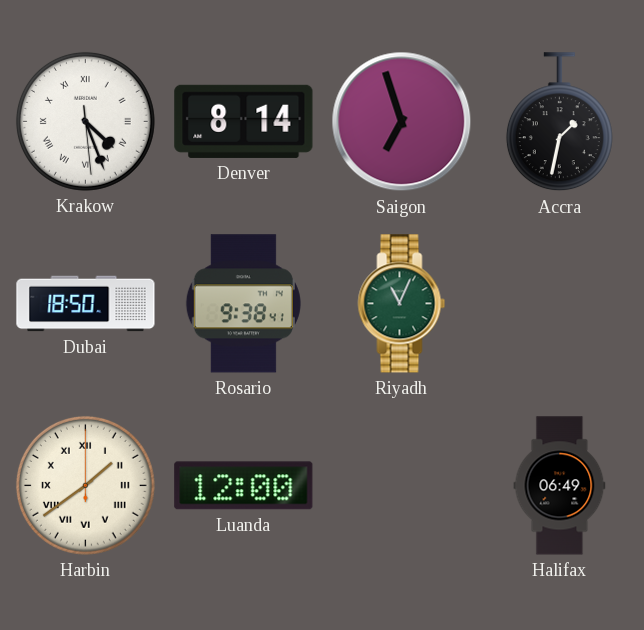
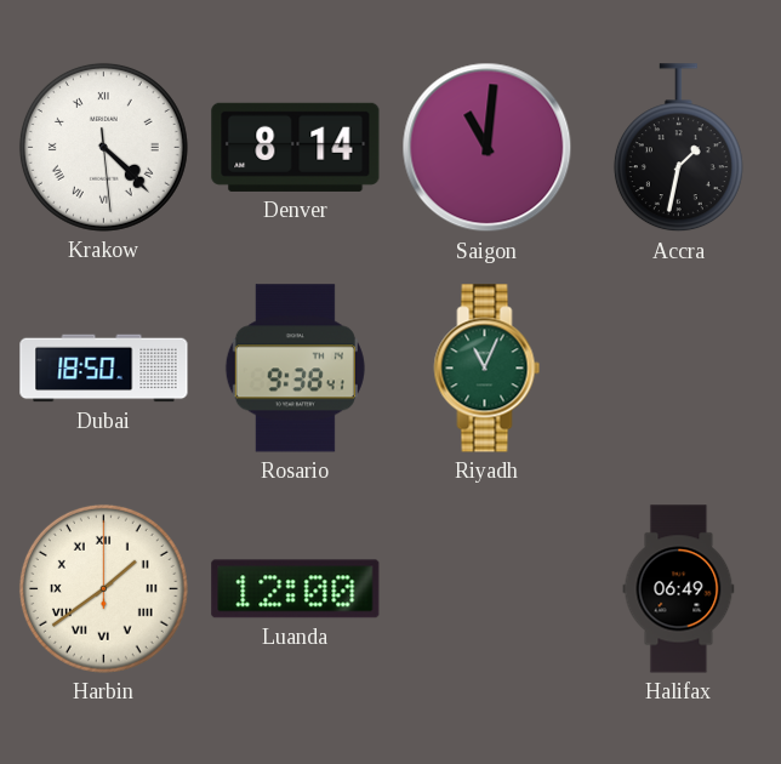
Krakow: 4:26 -> 4:22
Saigon: 6:57 -> 11:01
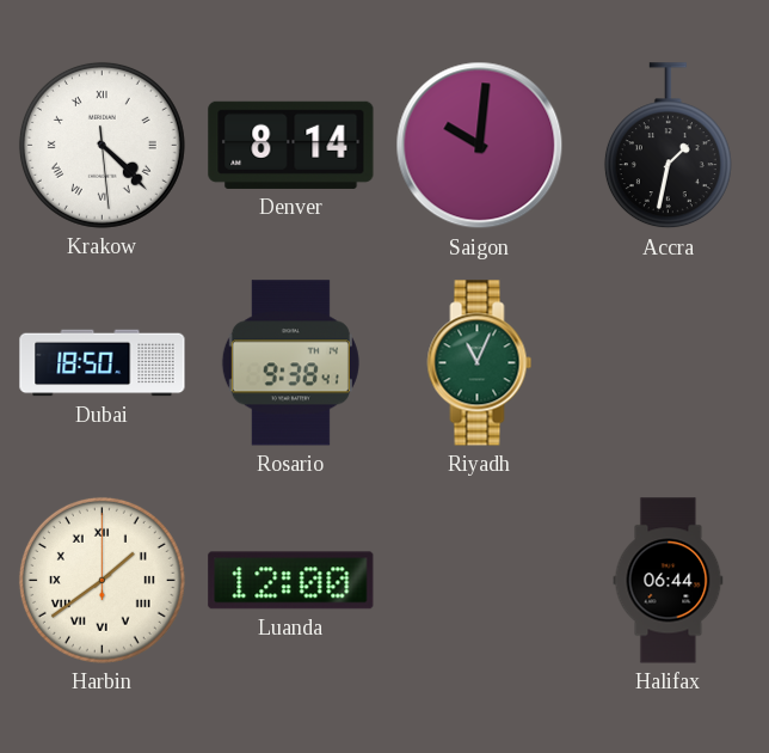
Saigon: 11:01 -> 10:01
Halifax: 06:49 -> 06:44
